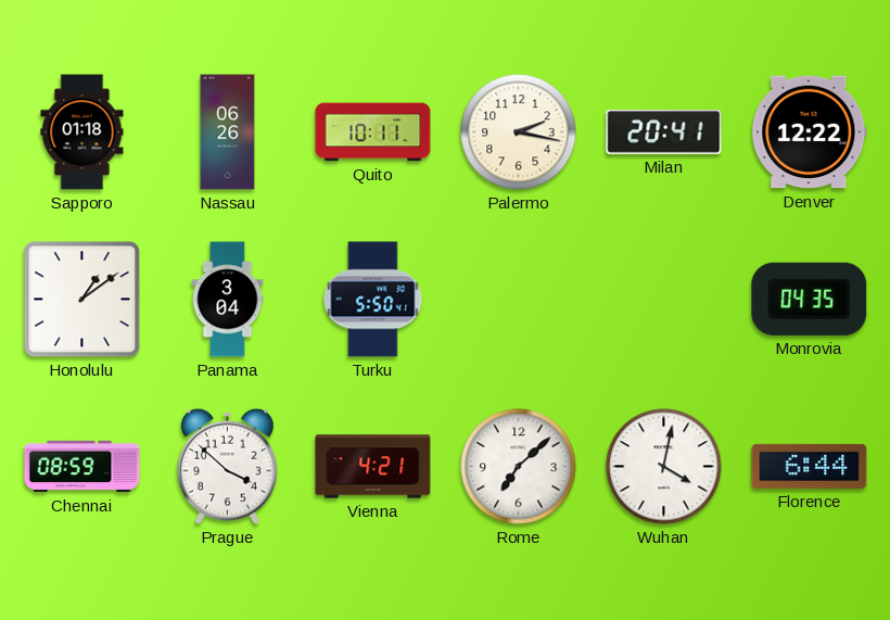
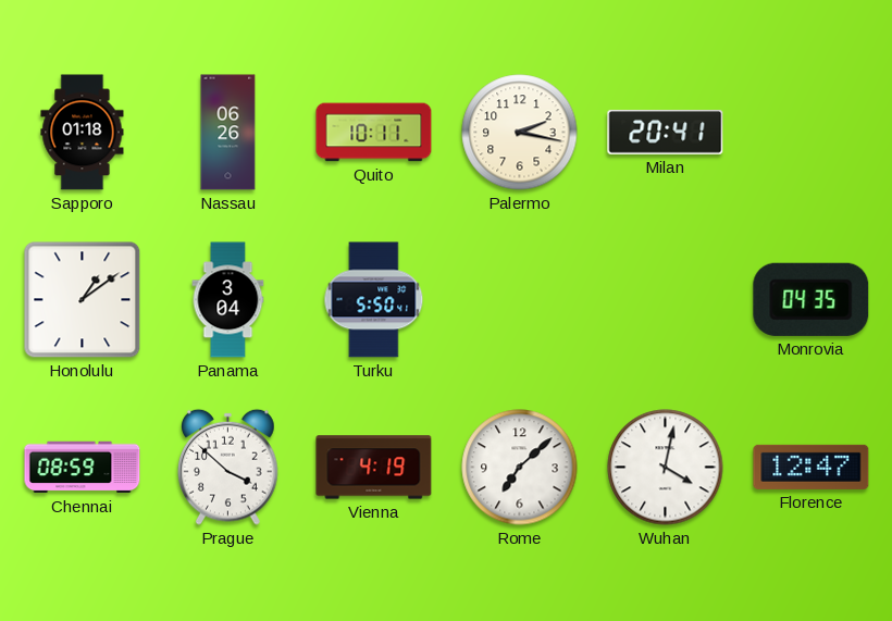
Denver: 12:22 -> none
Vienna: 4:21 -> 4:19
Florence: 6:44 -> 12:47
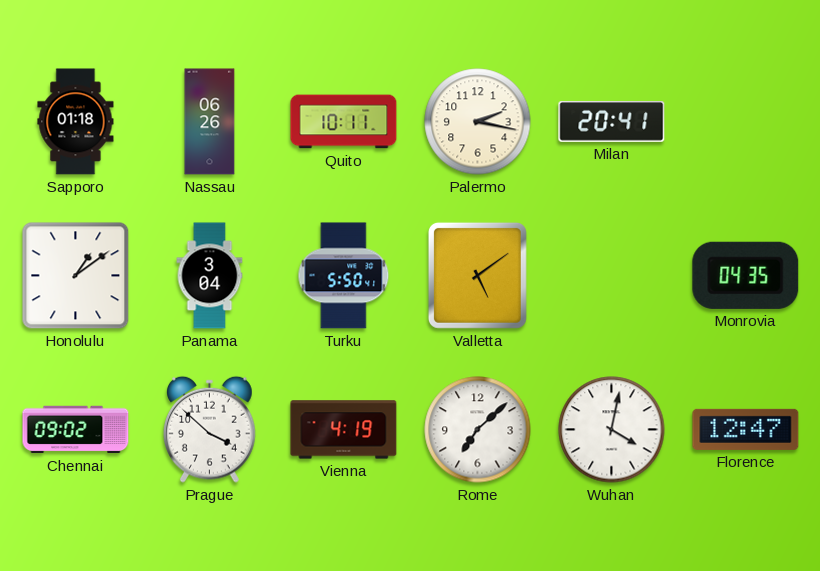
Valletta: none -> 5:09
Chennai: 08:59 -> 09:02
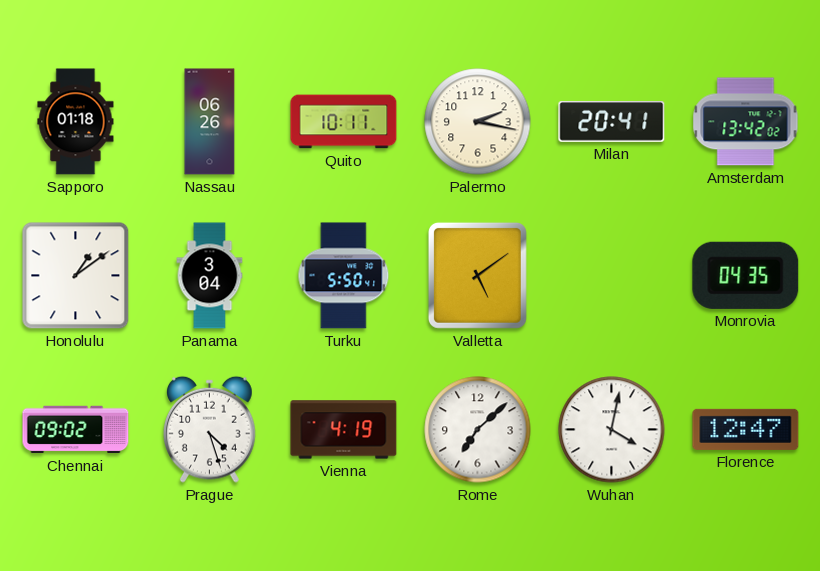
Amsterdam: none -> 13:42
Prague: 3:52 -> 4:27
